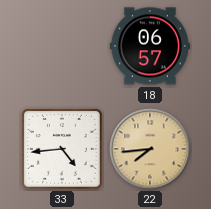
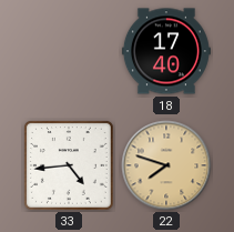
18: 06:57 -> 17:40
22: 7:44 -> 7:48
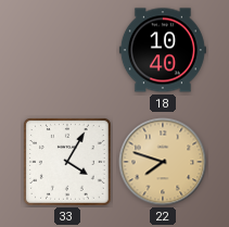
18: 17:40 -> 10:40
33: 4:44 -> 4:05
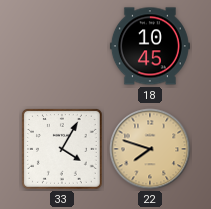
18: 10:40 -> 10:45
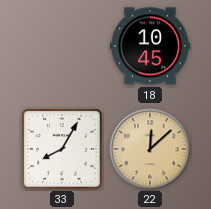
33: 4:05 -> 8:05
22: 7:48 -> 12:08
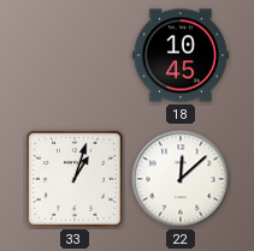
33: 8:05 -> 1:03
22 dial: champagne -> white
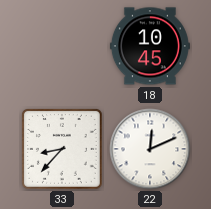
33: 1:03 -> 8:37
22: 12:08 -> 12:11
